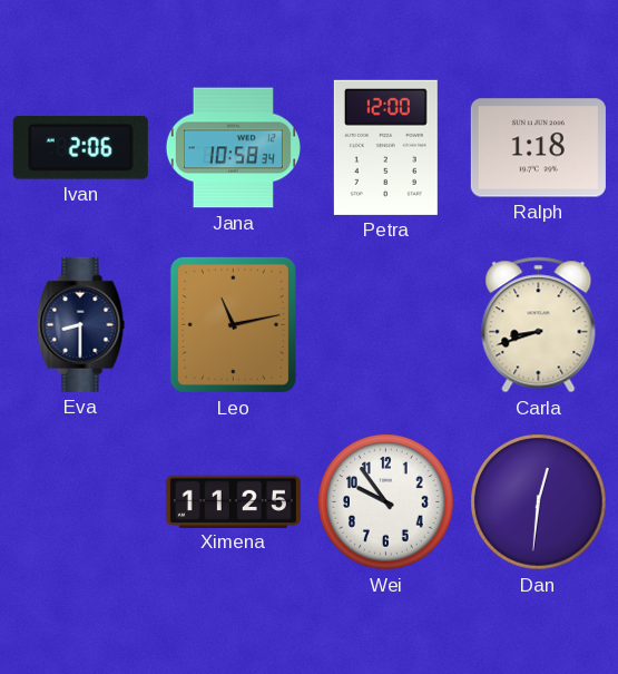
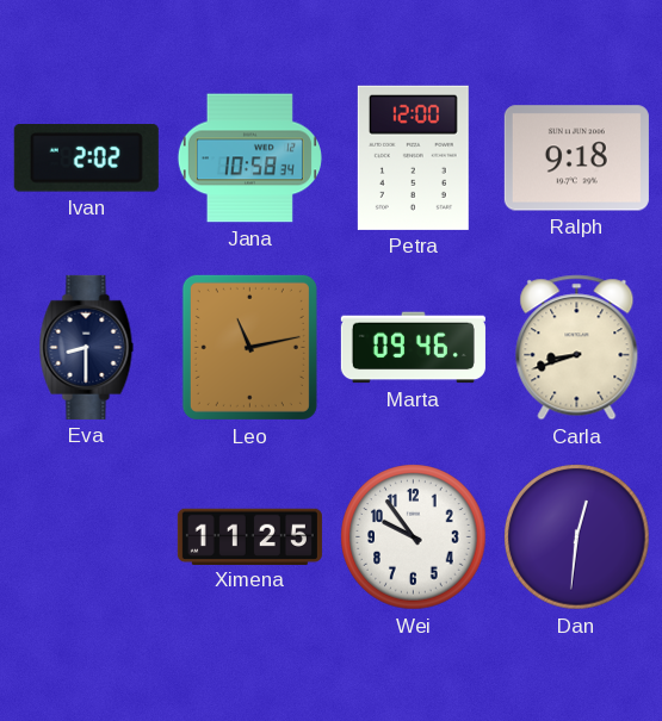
Ivan: 2:06 -> 2:02
Ralph: 1:18 -> 9:18
Marta: none -> 09:46
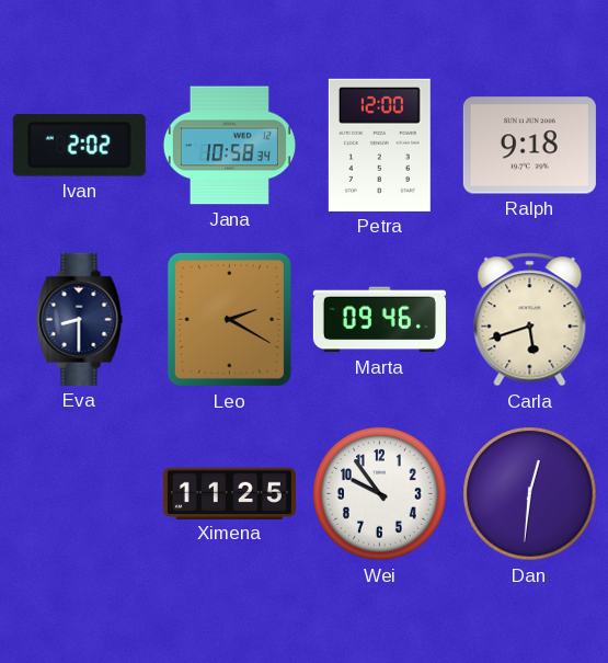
Leo: 11:13 -> 2:20
Carla: 8:42 -> 5:42
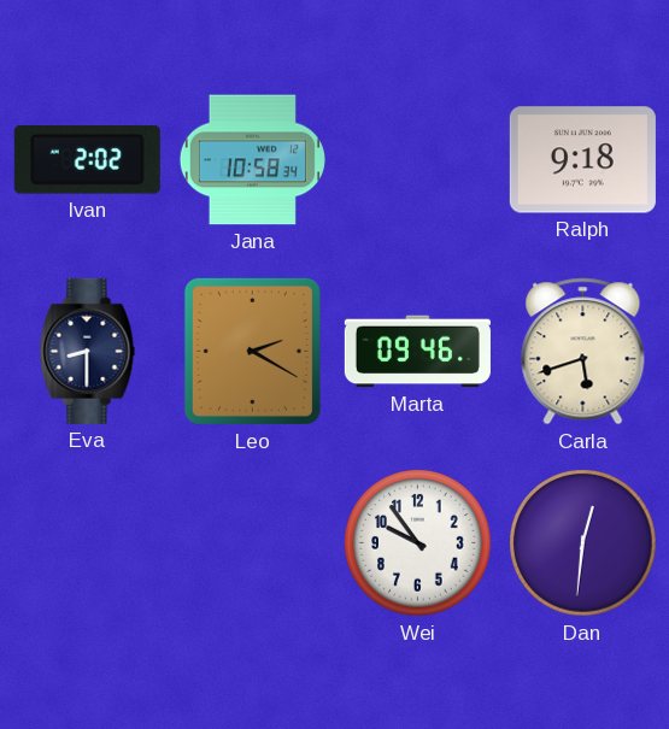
Petra: 12:00 -> none
Ximena: 11:25 -> none
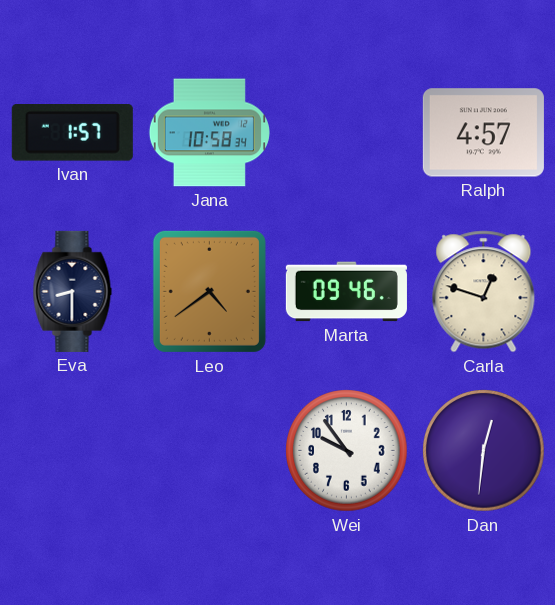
Ivan: 2:02 -> 1:57
Ralph: 9:18 -> 4:57
Leo: 2:20 -> 4:39
Carla: 5:42 -> 12:48
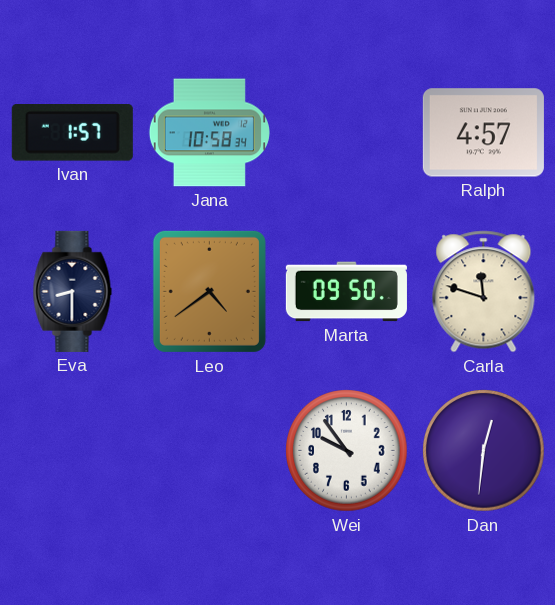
Marta: 09:46 -> 09:50
Carla: 12:48 -> 11:48
